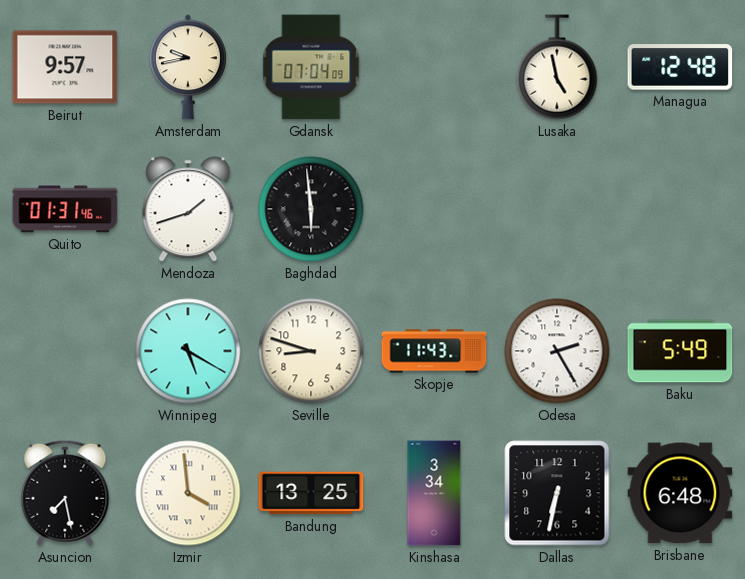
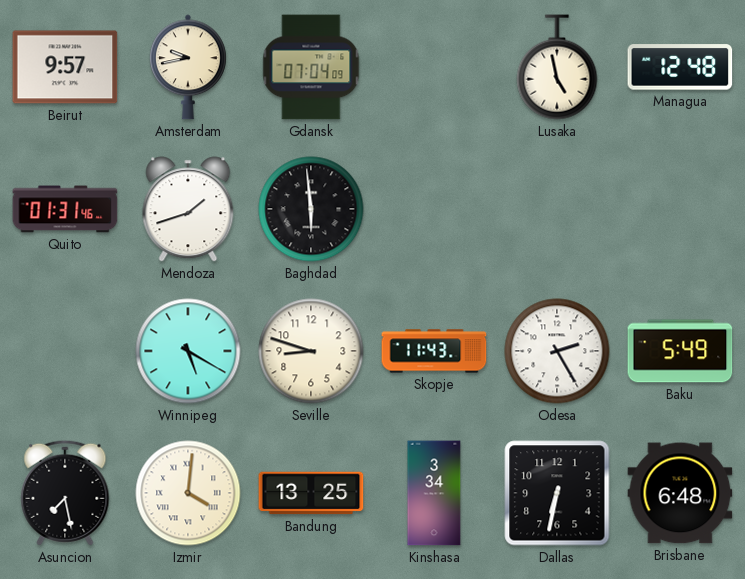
Izmir: 3:59 -> 4:01
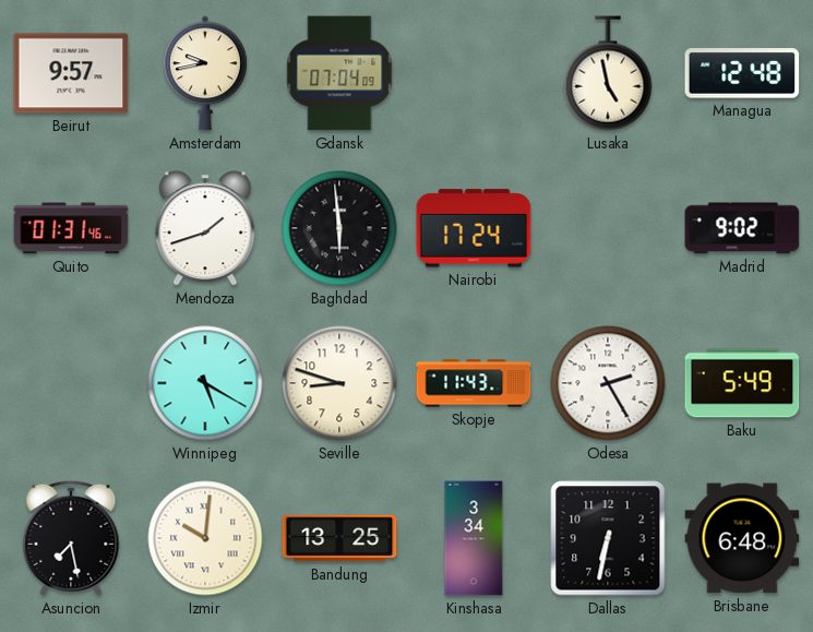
Nairobi: none -> 17:24
Madrid: none -> 9:02
Izmir: 4:01 -> 10:01
